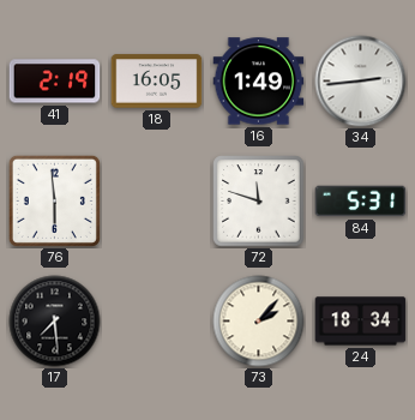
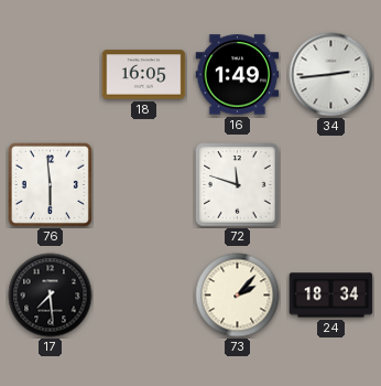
41: 2:19 -> none
84: 5:31 -> none
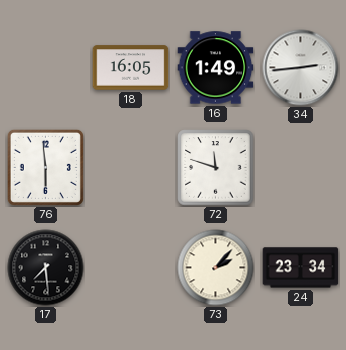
24: 18:34 -> 23:34
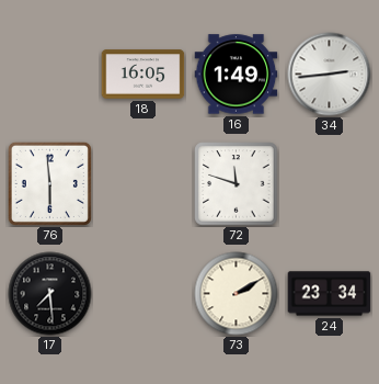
73: 2:07 -> 2:10
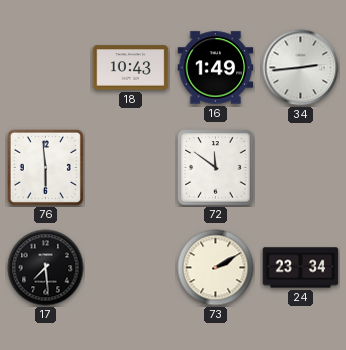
18: 16:05 -> 10:43
72: 11:48 -> 11:51
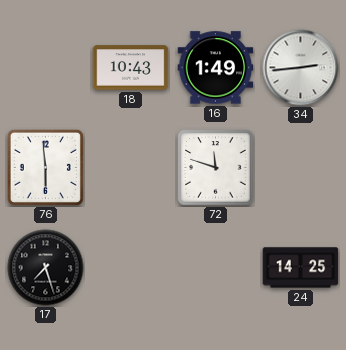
72: 11:51 -> 11:48
17: 7:29 -> 7:27
73: 2:10 -> none
24: 23:34 -> 14:25
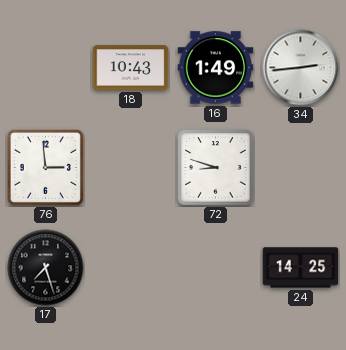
76: 5:59 -> 2:59
72: 11:48 -> 8:48
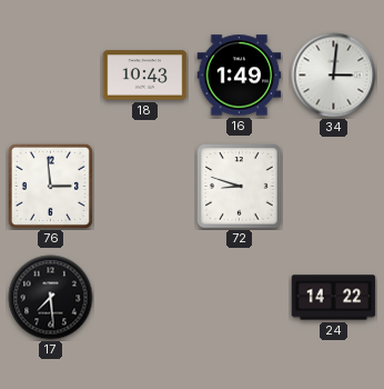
34: 2:44 -> 3:01
17: 7:27 -> 7:29
24: 14:25 -> 14:22
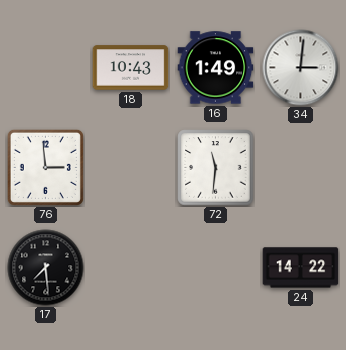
72: 8:48 -> 11:31
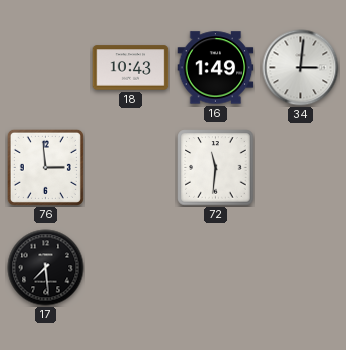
24: 14:22 -> none
